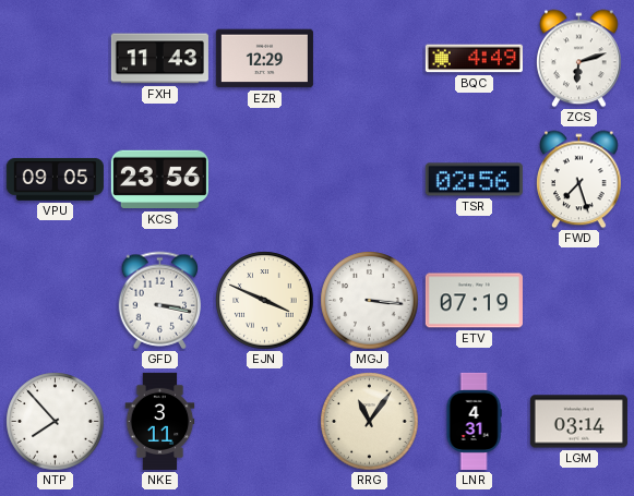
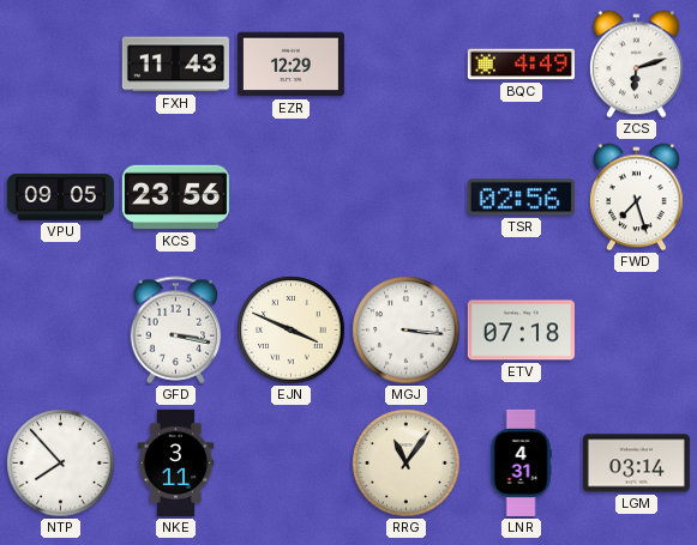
ETV: 07:19 -> 07:18
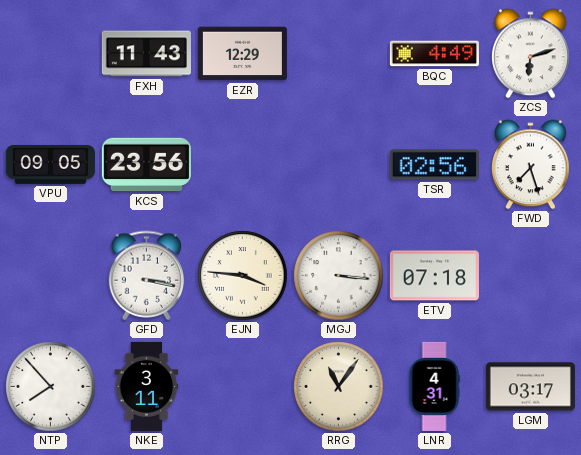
EJN: 3:49 -> 3:46
LGM: 03:14 -> 03:17
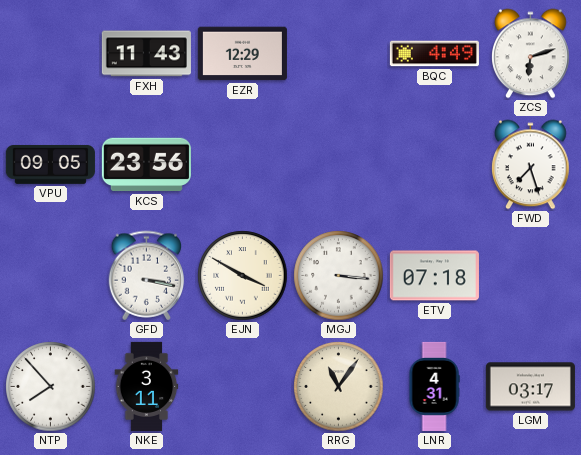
TSR: 02:56 -> none
EJN: 3:46 -> 3:50
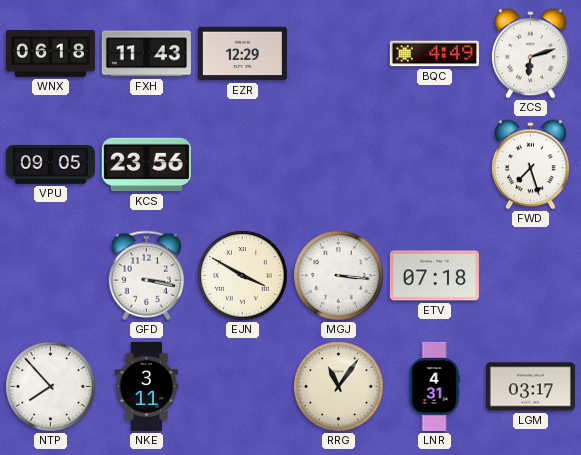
WNX: none -> 06:18
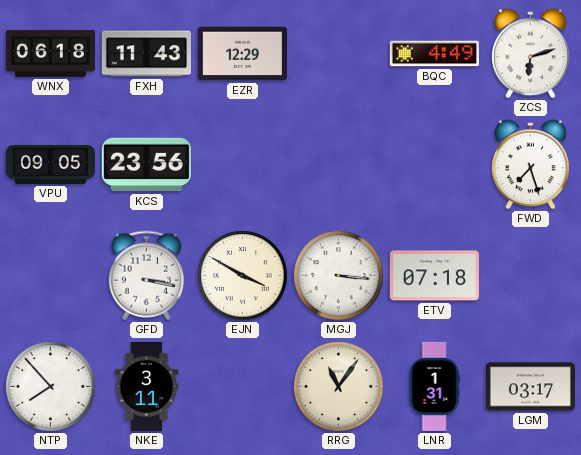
LNR: 4:31 -> 1:31
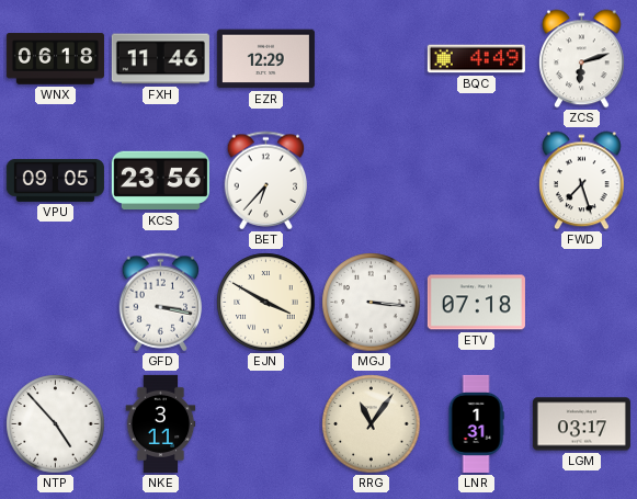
FXH: 11:43 -> 11:46
BET: none -> 6:37
NTP: 7:53 -> 4:53
